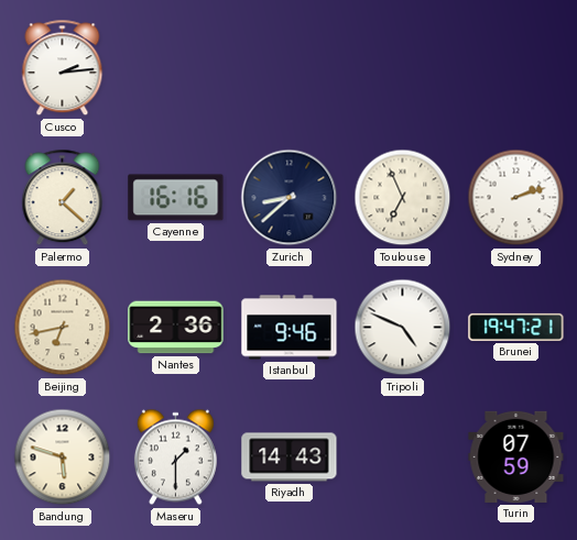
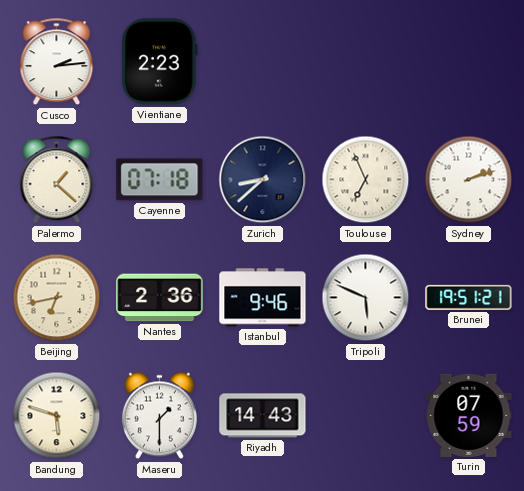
Vientiane: none -> 2:23
Cayenne: 16:16 -> 07:18
Tripoli: 4:49 -> 5:49
Brunei: 19:47 -> 19:51
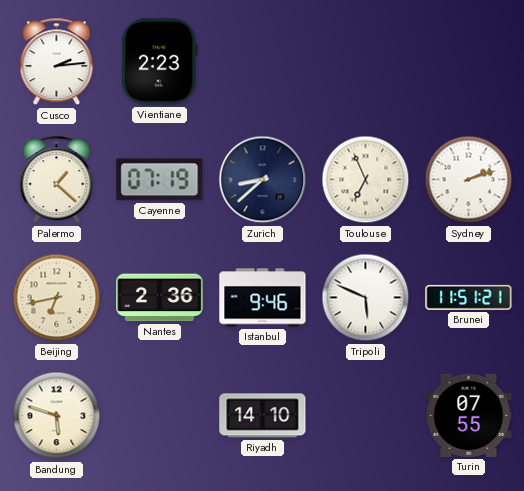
Cayenne: 07:18 -> 07:19
Brunei: 19:51 -> 11:51
Maseru: 1:30 -> none
Riyadh: 14:43 -> 14:10
Turin: 07:59 -> 07:55
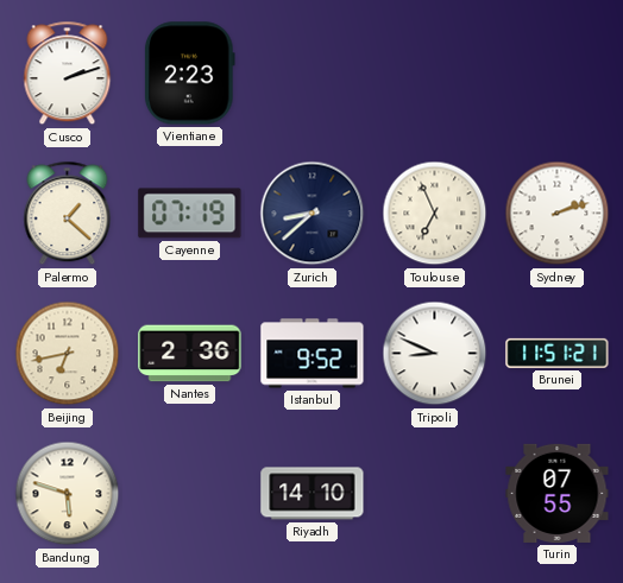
Cusco: 2:14 -> 2:12
Istanbul: 9:46 -> 9:52
Tripoli: 5:49 -> 8:49
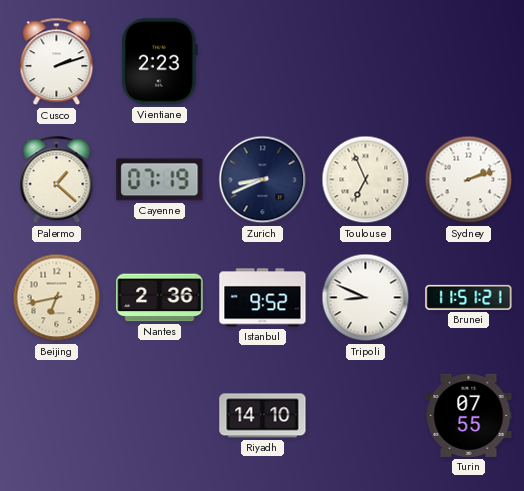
Zurich: 8:38 -> 8:41
Bandung: 5:48 -> none
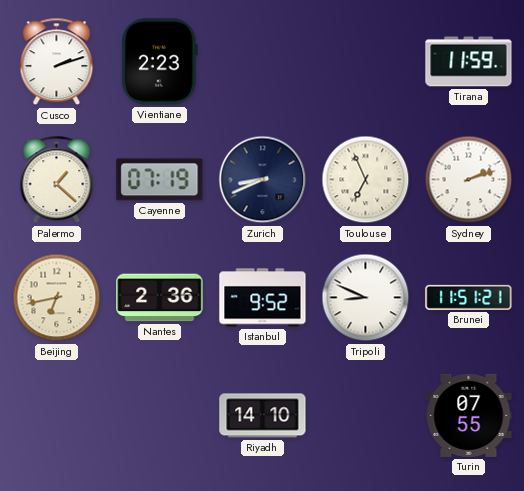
Tirana: none -> 11:59
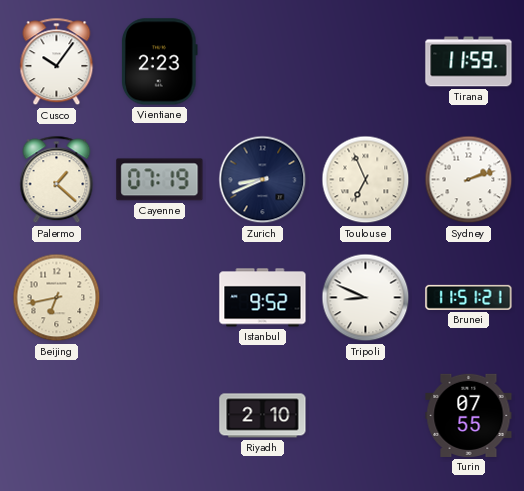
Cusco: 2:12 -> 10:06
Nantes: 2:36 -> none
Riyadh: 14:10 -> 2:10
